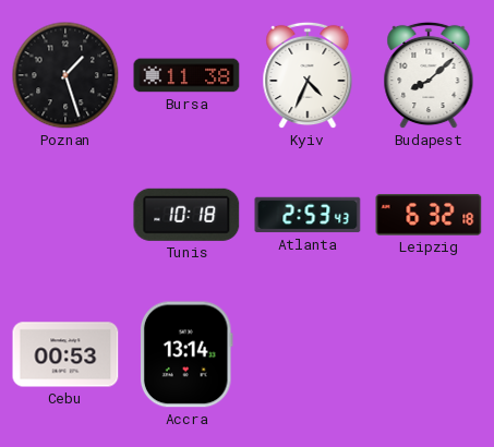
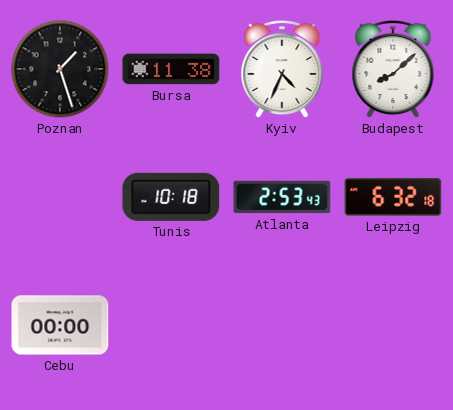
Cebu: 00:53 -> 00:00
Accra: 13:14 -> none
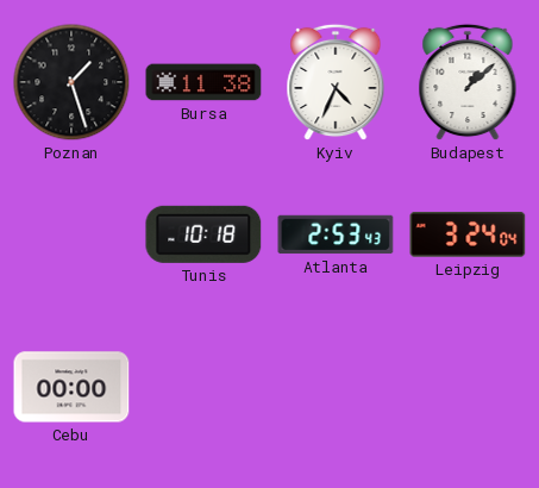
Budapest: 8:08 -> 1:08
Leipzig: 6:32 -> 3:24
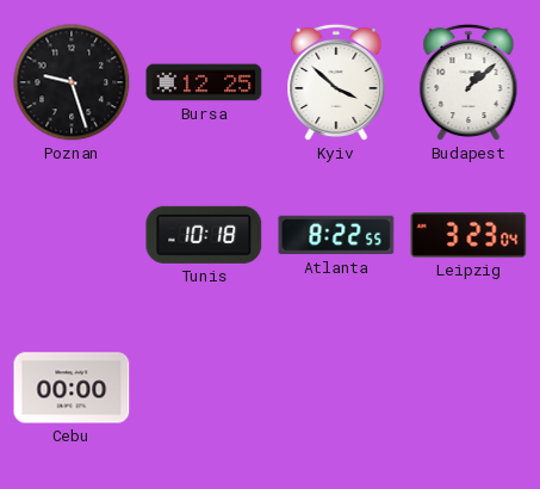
Poznan: 1:27 -> 9:27
Bursa: 11:38 -> 12:25
Kyiv: 4:34 -> 3:52
Atlanta: 2:53 -> 8:22
Leipzig: 3:24 -> 3:23
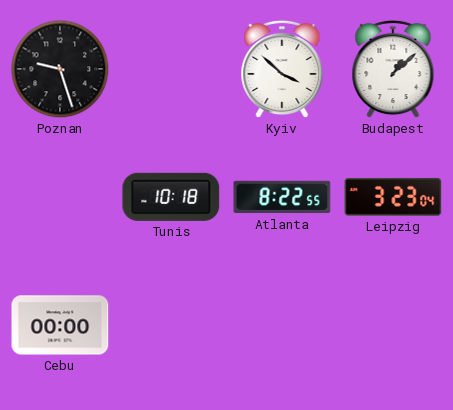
Bursa: 12:25 -> none
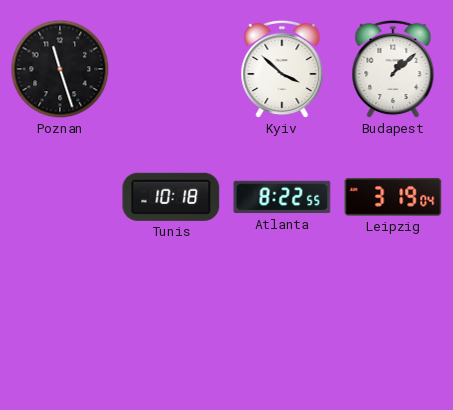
Poznan: 9:27 -> 11:27
Leipzig: 3:23 -> 3:19
Cebu: 00:00 -> none
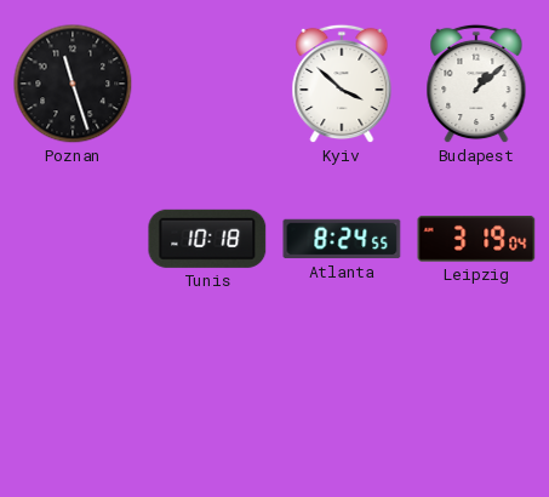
Atlanta: 8:22 -> 8:24
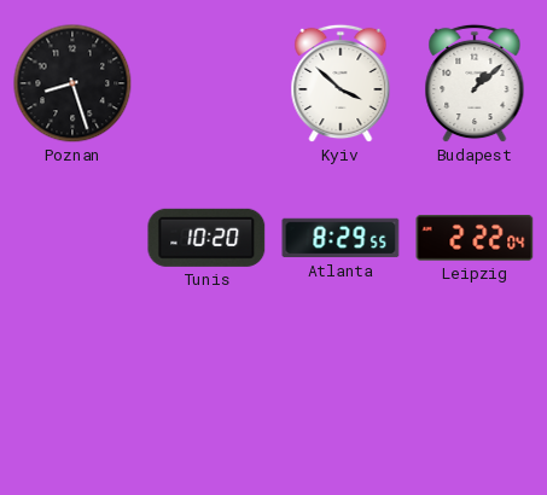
Poznan: 11:27 -> 8:27
Tunis: 10:18 -> 10:20
Atlanta: 8:24 -> 8:29
Leipzig: 3:19 -> 2:22
